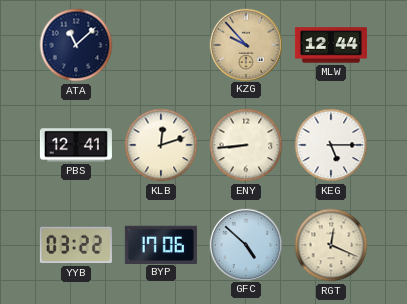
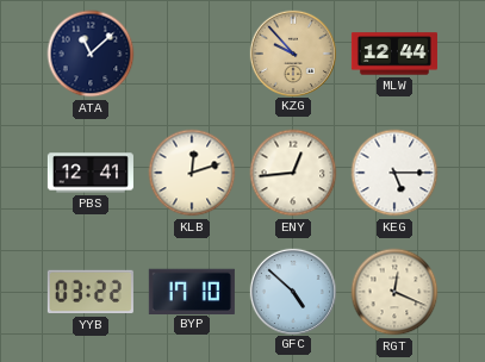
ENY: 8:44 -> 12:44
BYP: 17:06 -> 17:10
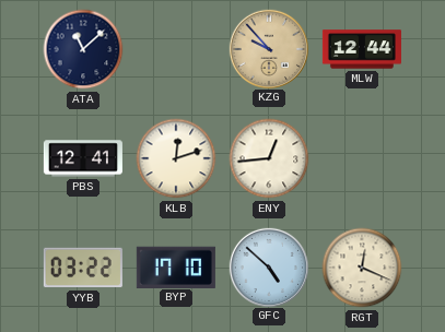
KEG: 5:15 -> none
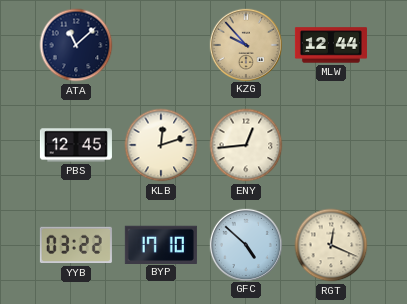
PBS: 12:41 -> 12:45
